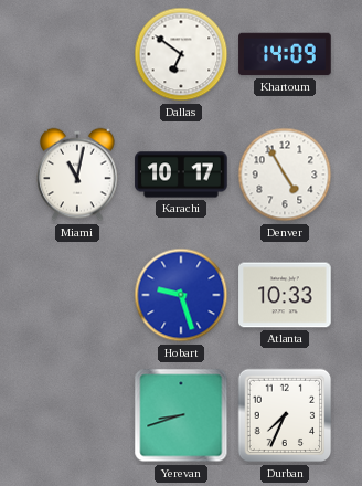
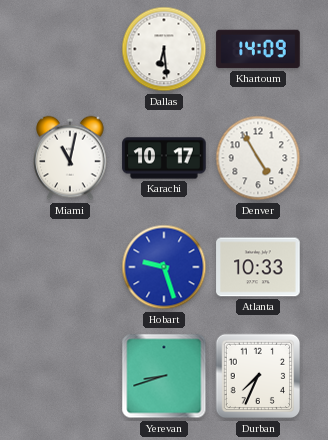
Dallas: 6:51 -> 6:29
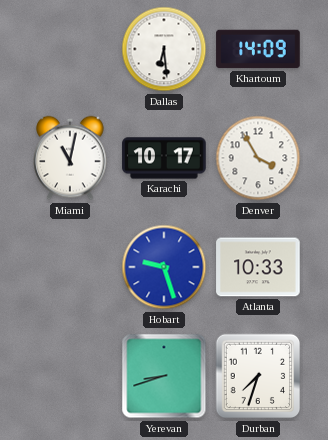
Denver: 4:55 -> 3:55
Durban: 7:34 -> 7:33
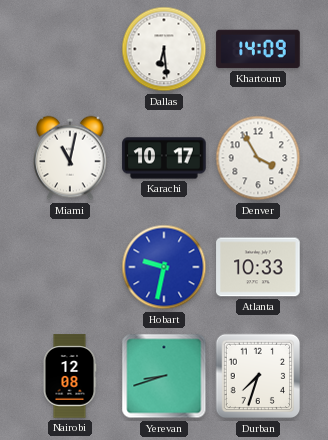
Hobart: 9:27 -> 9:32
Nairobi: none -> 12:08
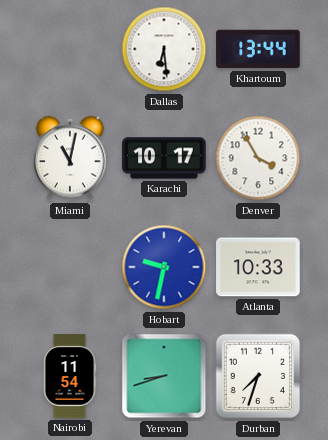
Khartoum: 14:09 -> 13:44
Nairobi: 12:08 -> 11:54
